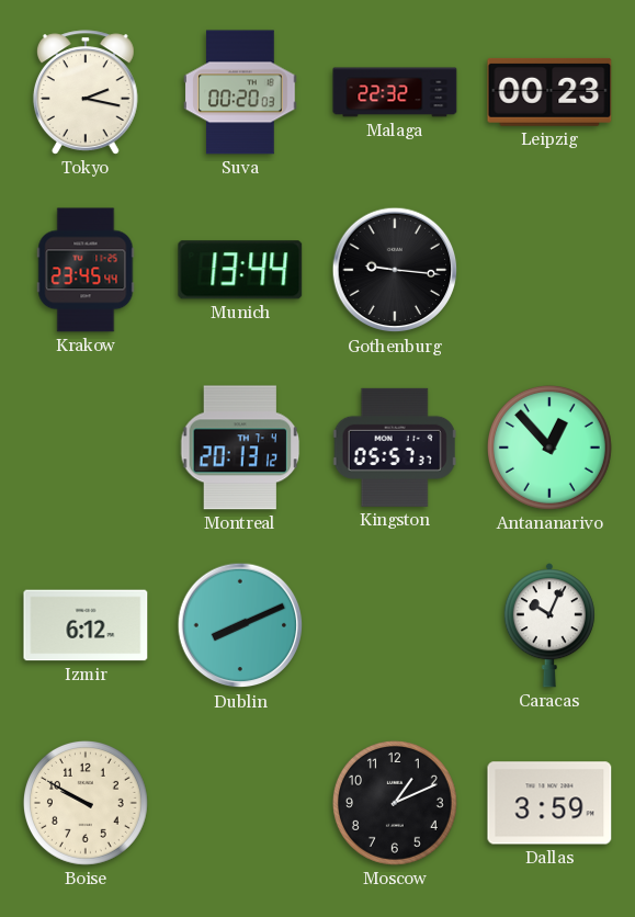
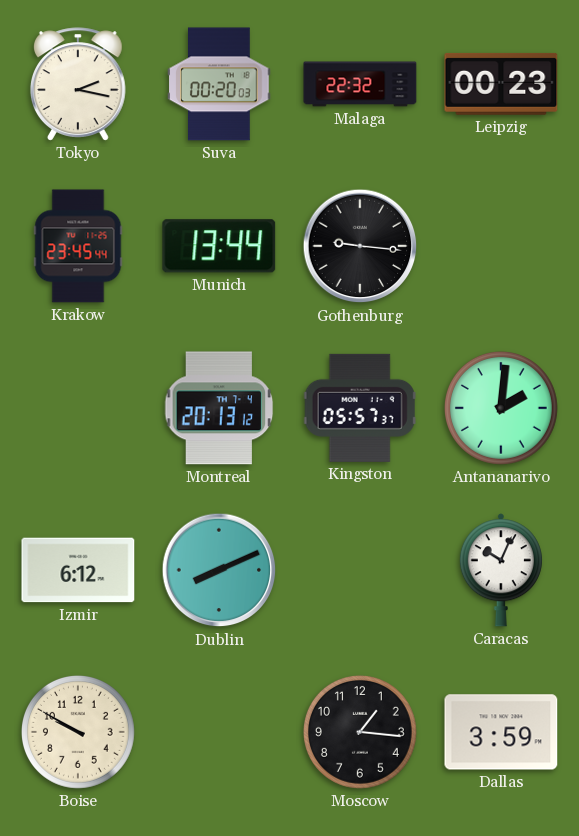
Antananarivo: 12:53 -> 2:01
Moscow: 1:11 -> 1:16
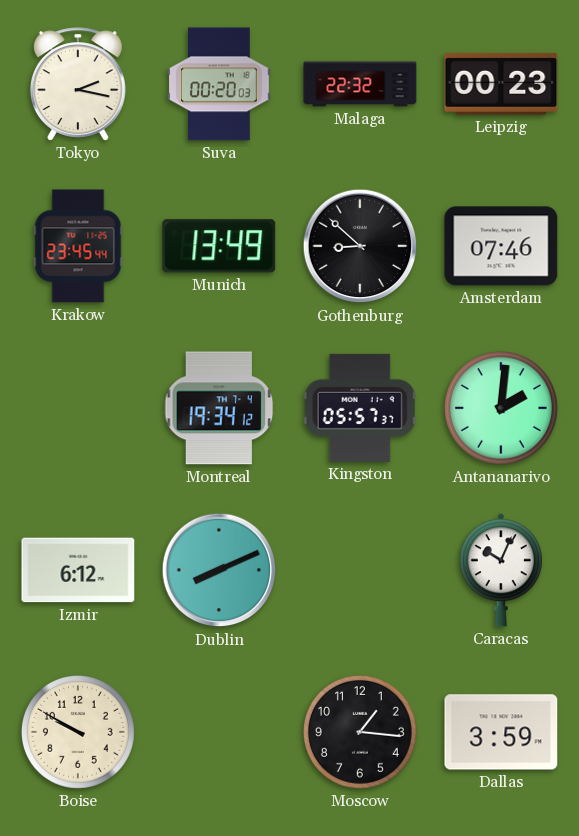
Munich: 13:44 -> 13:49
Gothenburg: 9:16 -> 8:52
Amsterdam: none -> 07:46
Montreal: 20:13 -> 19:34
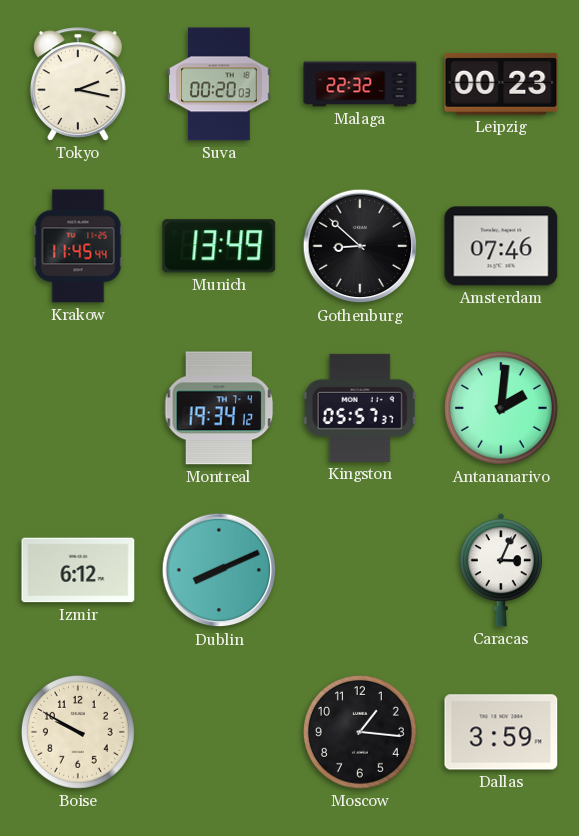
Krakow: 23:45 -> 11:45
Caracas: 10:04 -> 3:04
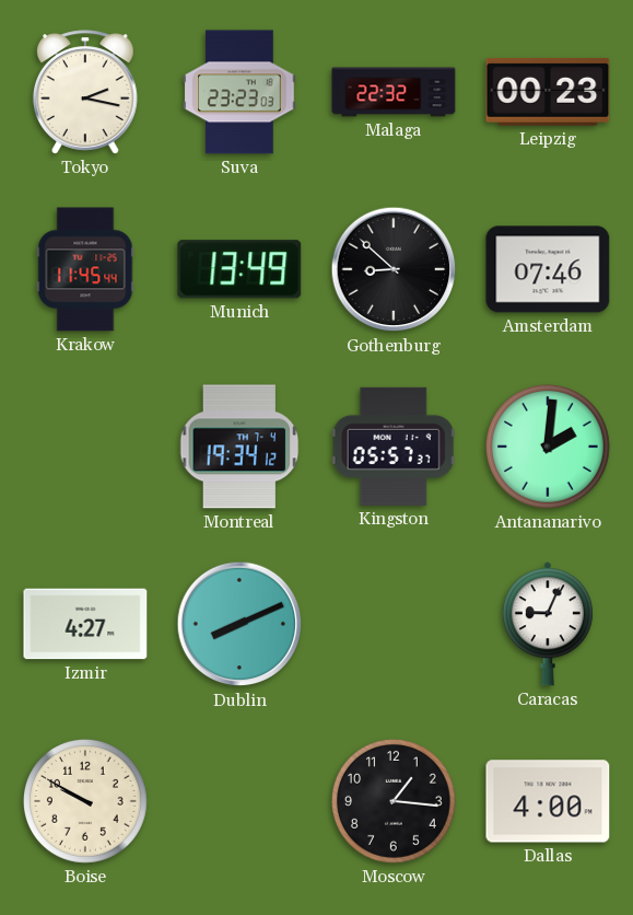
Suva: 00:20 -> 23:23
Izmir: 6:12 -> 4:27
Caracas: 3:04 -> 9:04
Dallas: 3:59 -> 4:00
